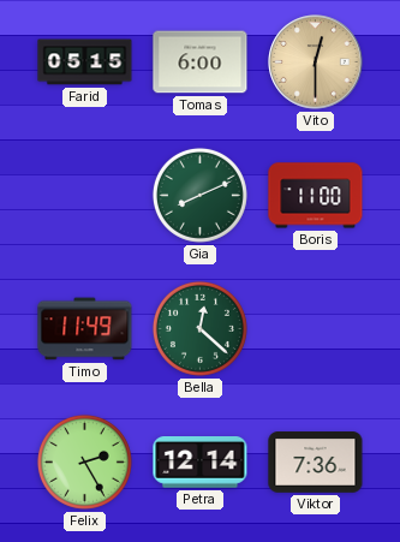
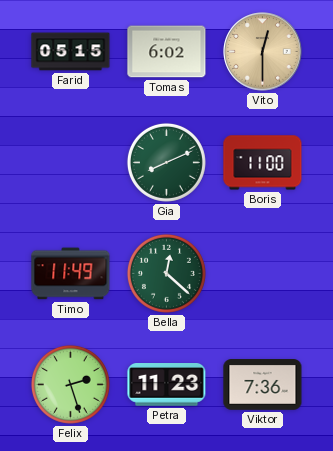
Tomas: 6:00 -> 6:02
Felix: 2:25 -> 2:27
Petra: 12:14 -> 11:23
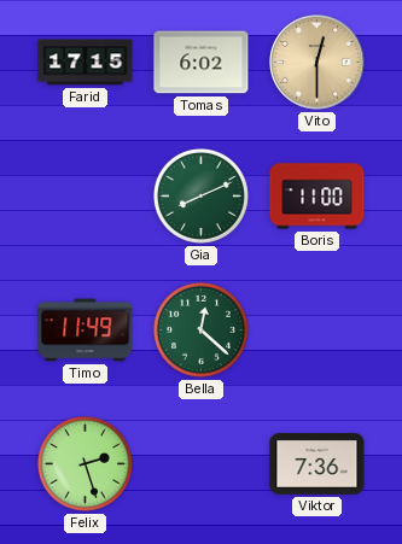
Farid: 05:15 -> 17:15
Petra: 11:23 -> none
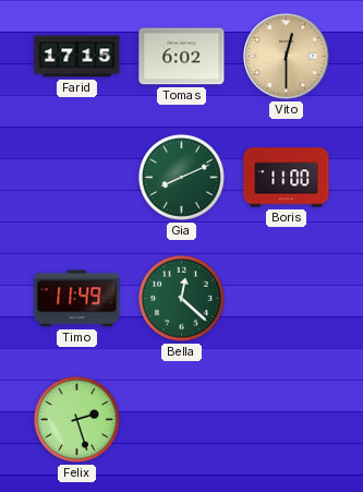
Viktor: 7:36 -> none
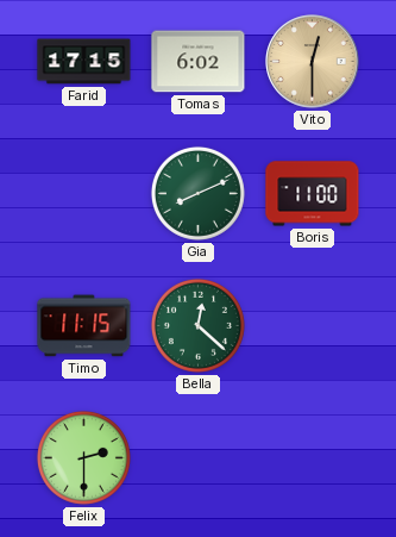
Timo: 11:49 -> 11:15
Felix: 2:27 -> 2:30
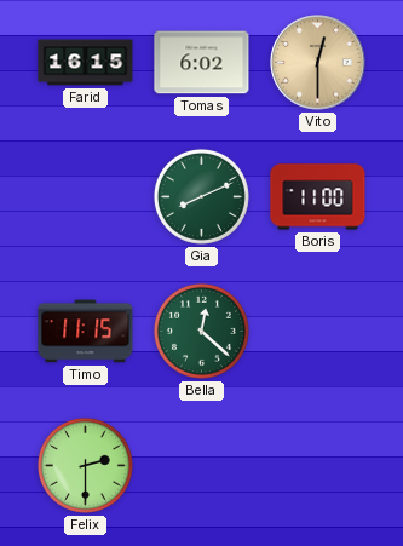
Farid: 17:15 -> 16:15
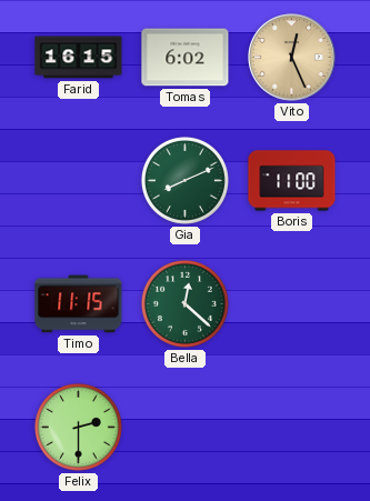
Vito: 12:30 -> 12:26
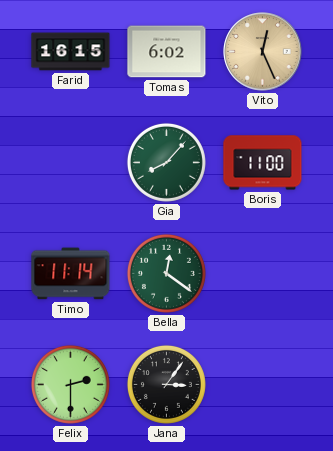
Gia: 8:11 -> 8:07
Timo: 11:15 -> 11:14
Bella: 12:22 -> 12:21
Jana: none -> 3:06
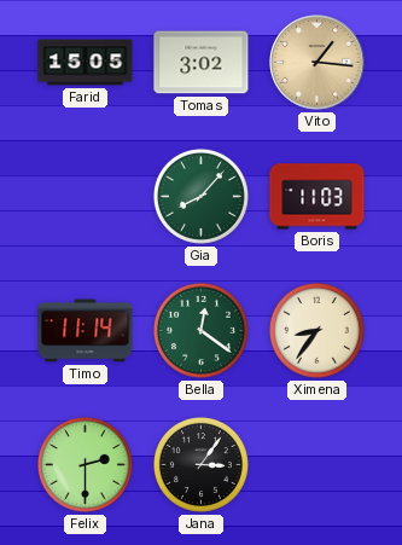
Farid: 16:15 -> 15:05
Tomas: 6:02 -> 3:02
Vito: 12:26 -> 1:16
Boris: 11:00 -> 11:03
Ximena: none -> 8:36
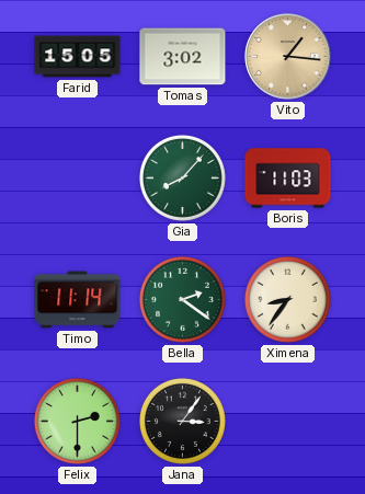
Bella: 12:21 -> 2:21
